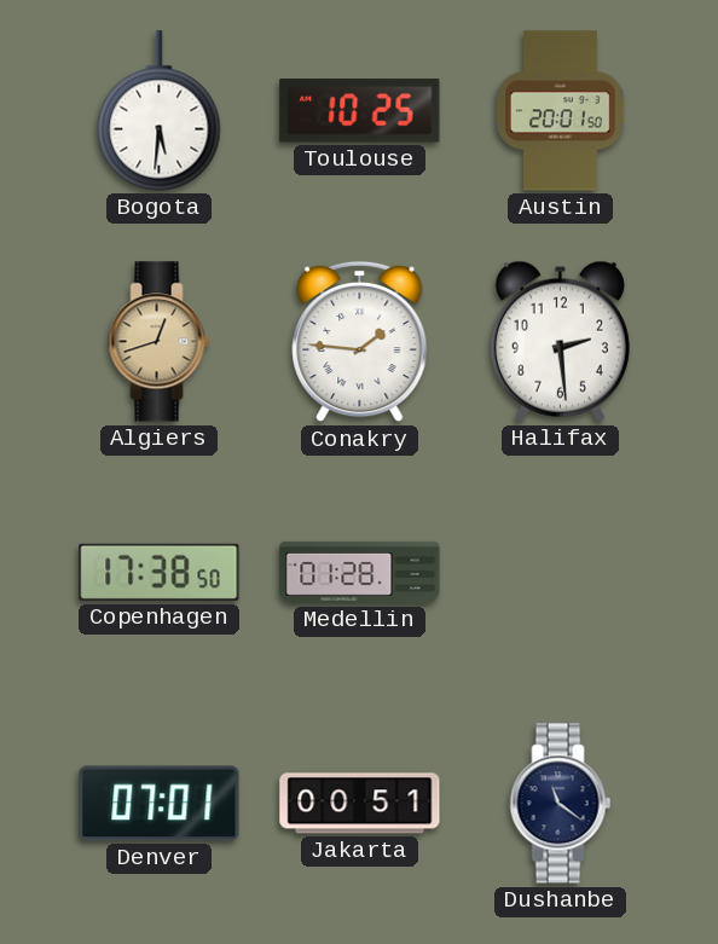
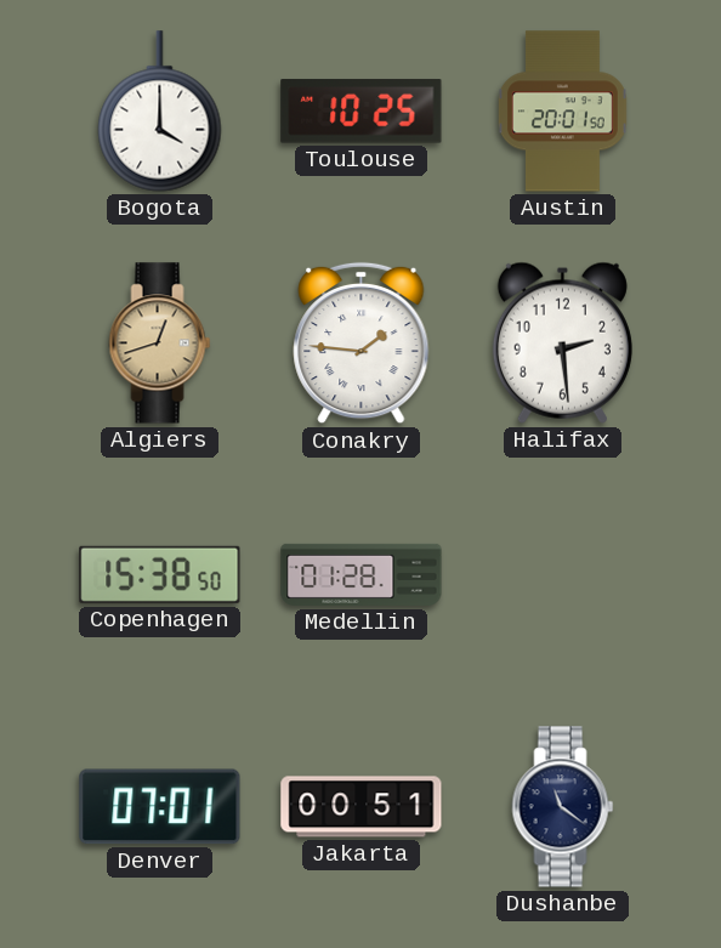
Bogota: 5:31 -> 4:00
Copenhagen: 17:38 -> 15:38
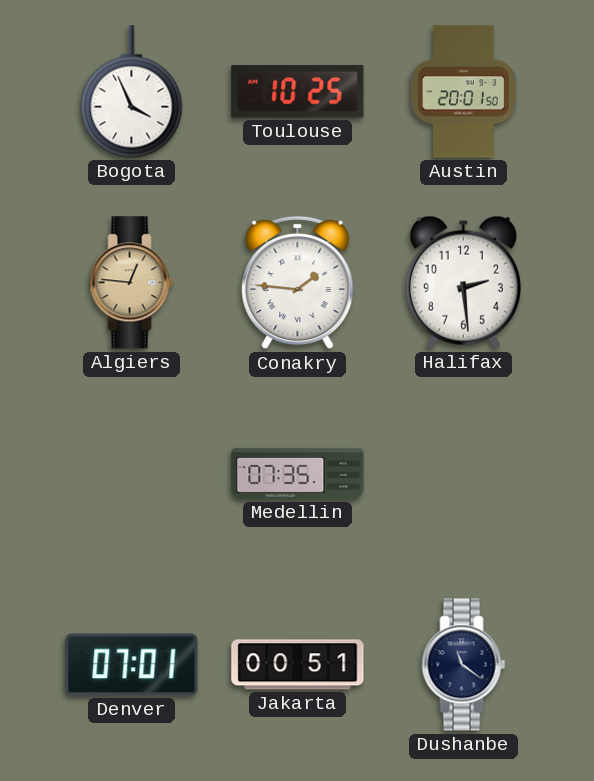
Bogota: 4:00 -> 3:56
Algiers: 12:42 -> 12:46
Copenhagen: 15:38 -> none
Medellin: 01:28 -> 07:35
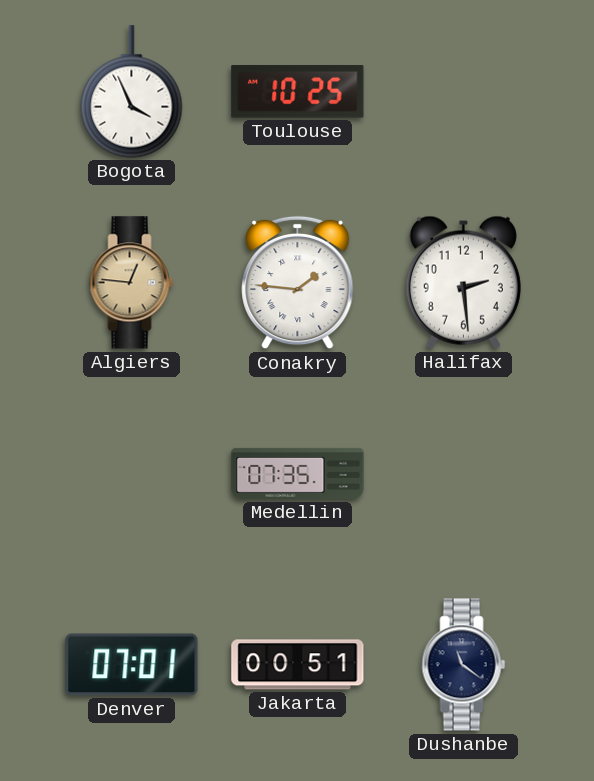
Austin: 20:01 -> none
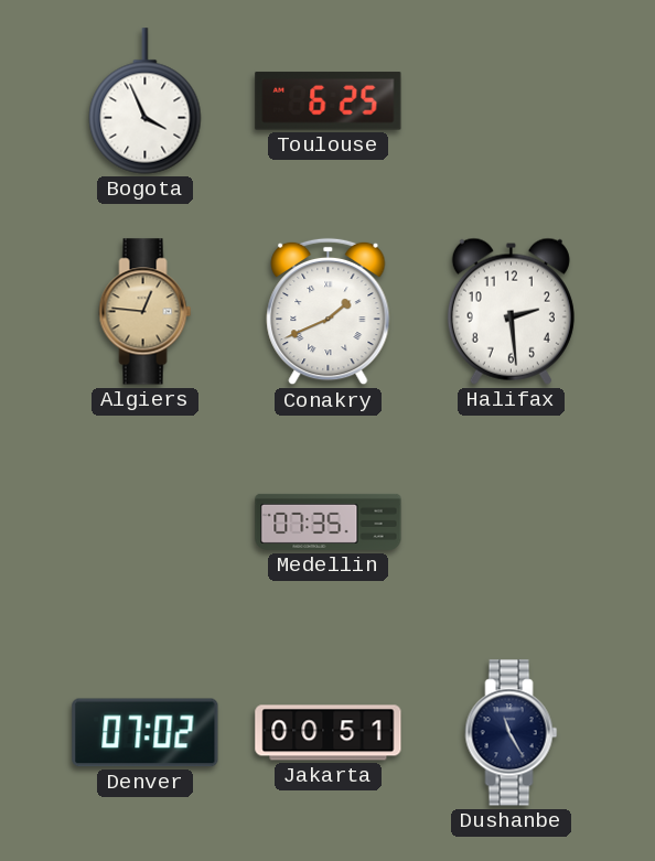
Toulouse: 10:25 -> 6:25
Conakry: 1:46 -> 1:41
Denver: 07:01 -> 07:02
Dushanbe: 11:21 -> 11:25
